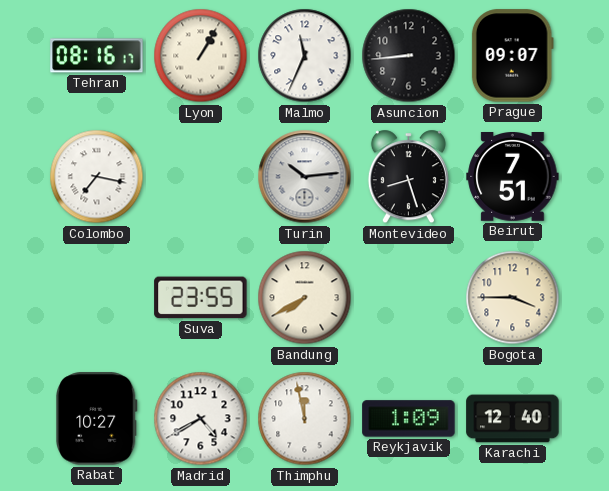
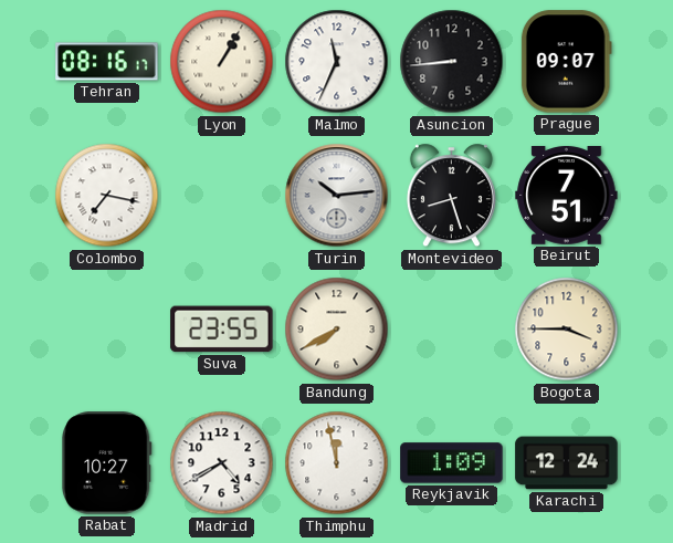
Karachi: 12:40 -> 12:24
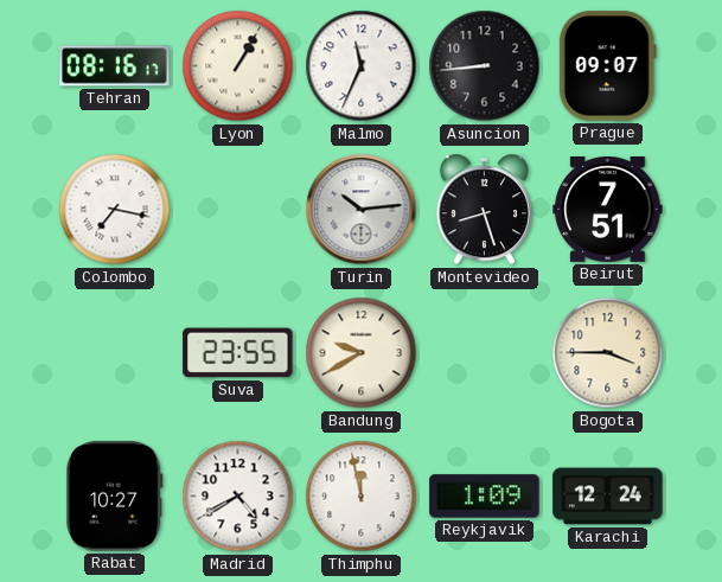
Bandung: 7:40 -> 9:40
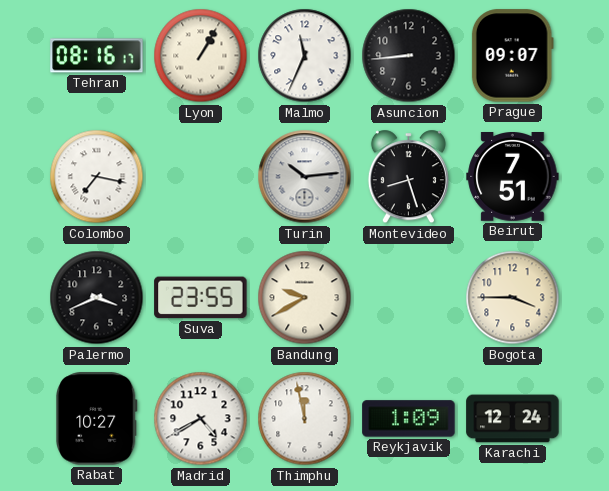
Palermo: none -> 3:41
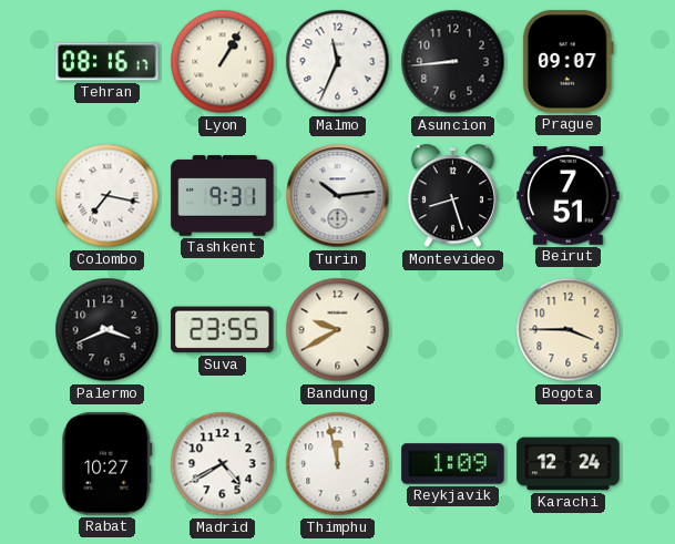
Tashkent: none -> 9:31
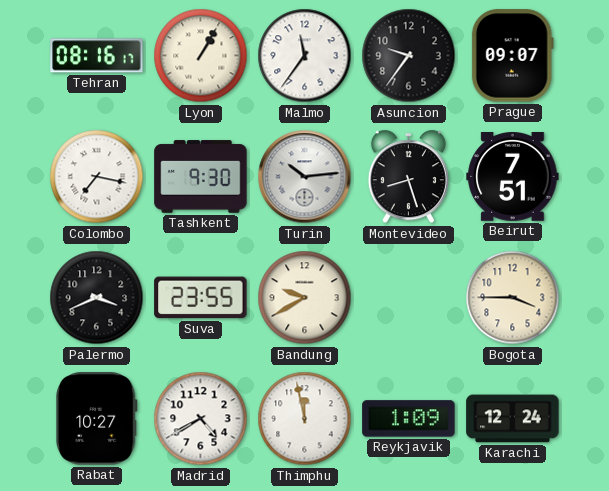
Malmo: 11:34 -> 11:36
Asuncion: 8:44 -> 9:36
Tashkent: 9:31 -> 9:30
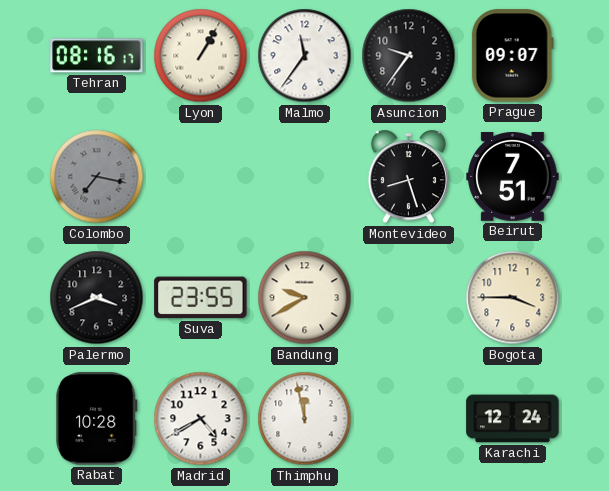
Colombo dial: white -> grey
Tashkent: 9:30 -> none
Turin: 10:14 -> none
Rabat: 10:27 -> 10:28
Reykjavik: 1:09 -> none
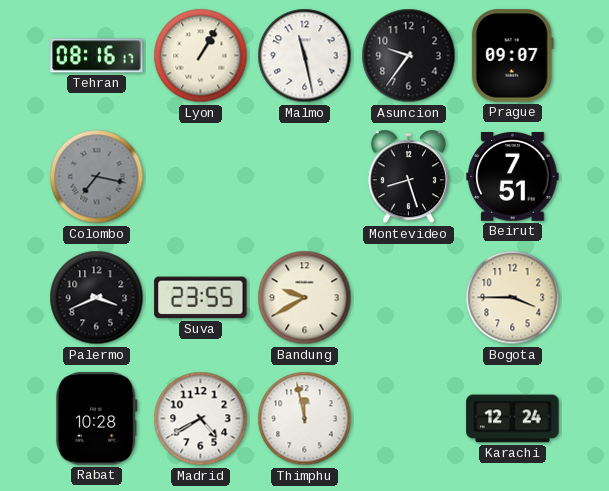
Malmo: 11:36 -> 11:28
